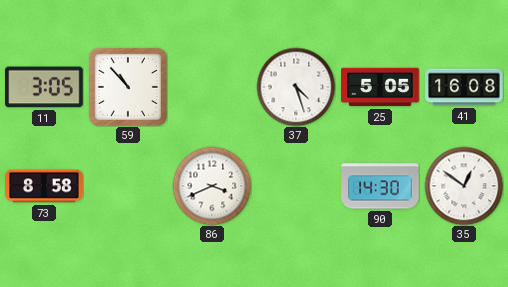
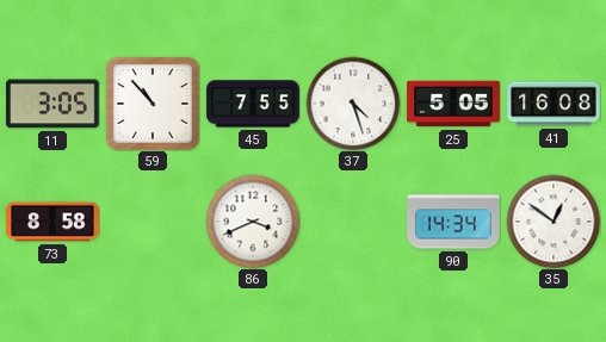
45: none -> 7:55
90: 14:30 -> 14:34
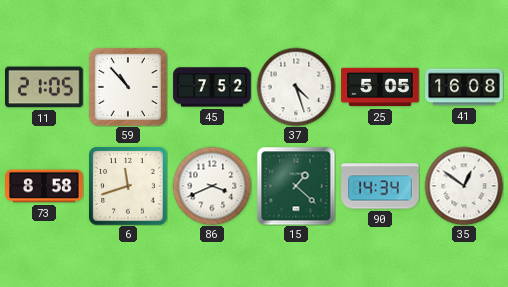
11: 3:05 -> 21:05
45: 7:55 -> 7:52
6: none -> 11:42
15: none -> 1:22
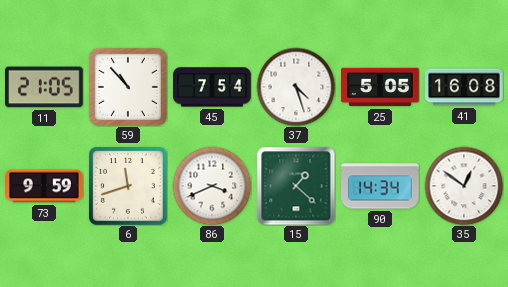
45: 7:52 -> 7:54
73: 8:58 -> 9:59
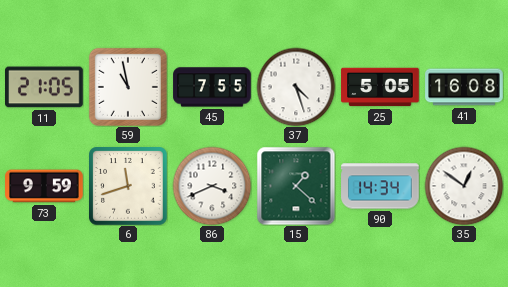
59: 10:53 -> 10:58
45: 7:54 -> 7:55
